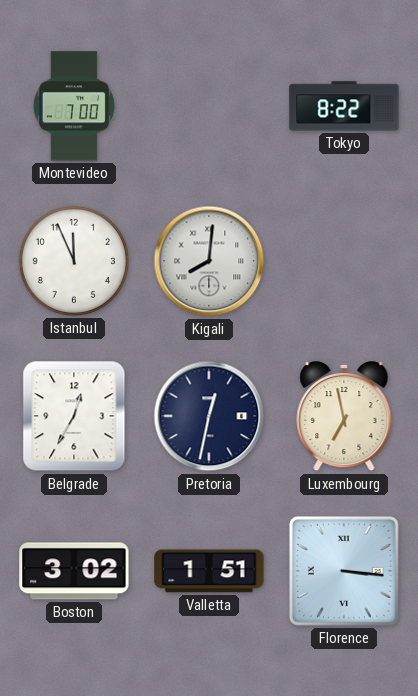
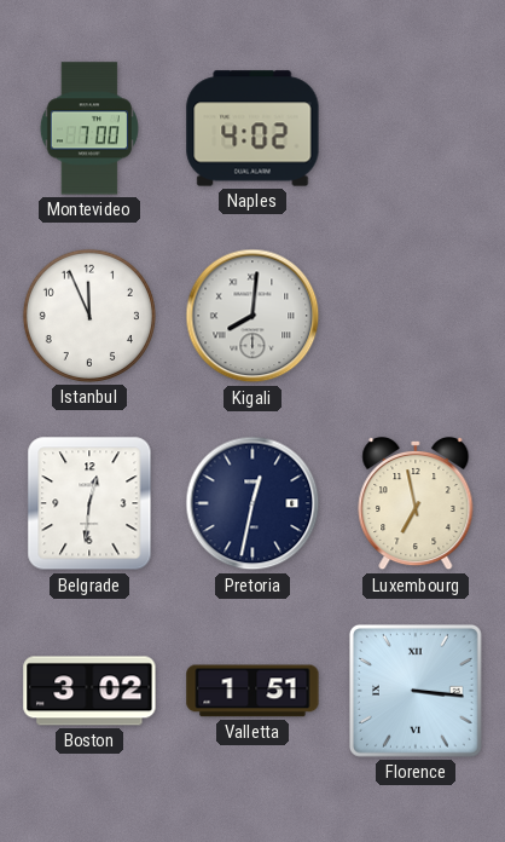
Naples: none -> 4:02
Tokyo: 8:22 -> none
Belgrade: 12:35 -> 12:31
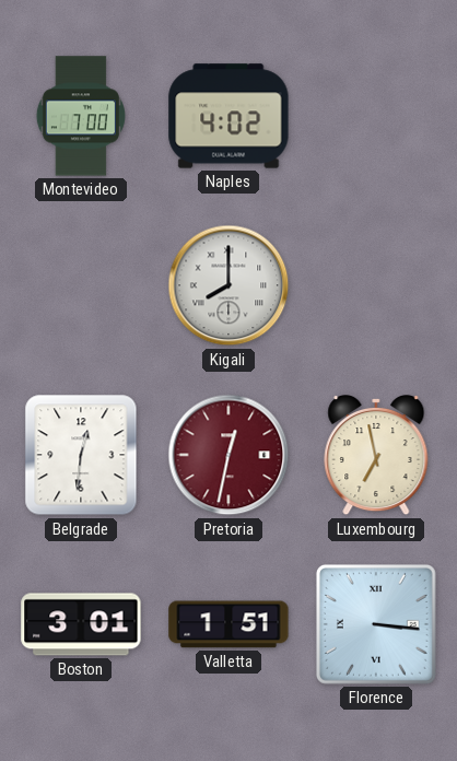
Istanbul: 11:56 -> none
Kigali: 8:01 -> 8:00
Pretoria dial: navy -> burgundy
Boston: 3:02 -> 3:01
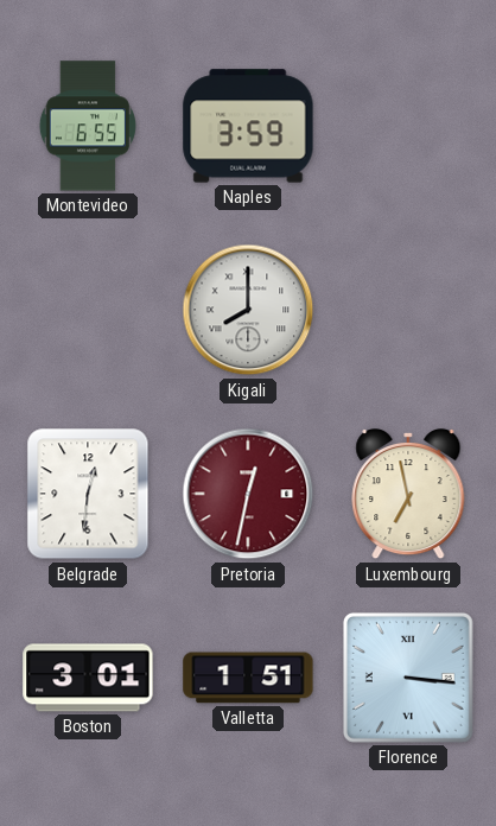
Montevideo: 7:00 -> 6:55
Naples: 4:02 -> 3:59
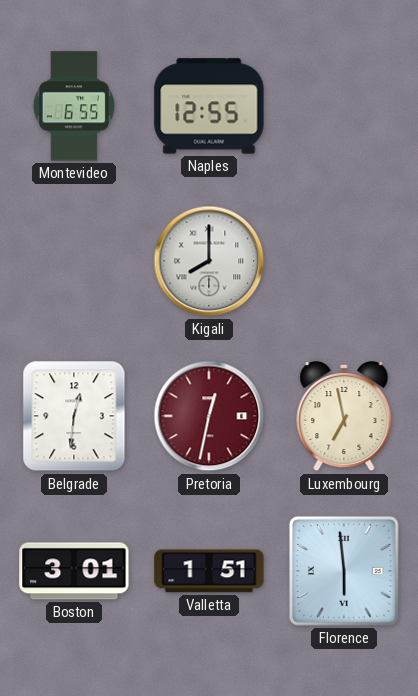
Naples: 3:59 -> 12:55
Florence: 3:16 -> 5:59
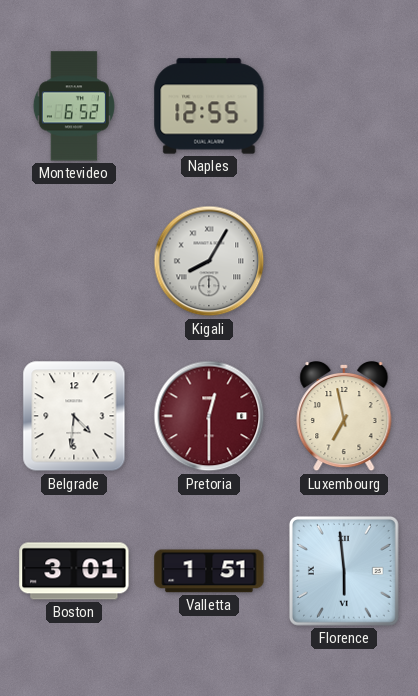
Montevideo: 6:55 -> 6:52
Kigali: 8:00 -> 8:05
Belgrade: 12:31 -> 4:31
Pretoria: 12:32 -> 12:30
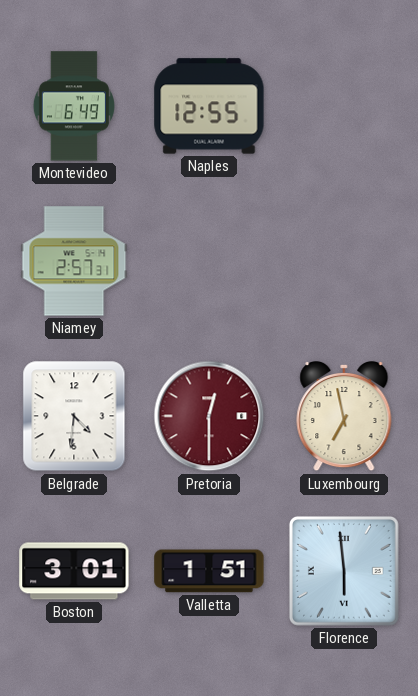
Montevideo: 6:52 -> 6:49
Niamey: none -> 2:57
Kigali: 8:05 -> none
